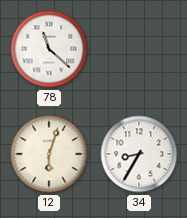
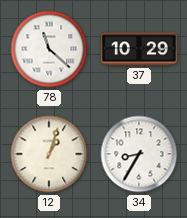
37: none -> 10:29
12: 6:03 -> 1:03
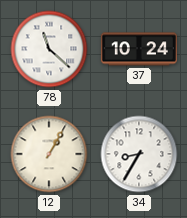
37: 10:29 -> 10:24
12: 1:03 -> 1:05
